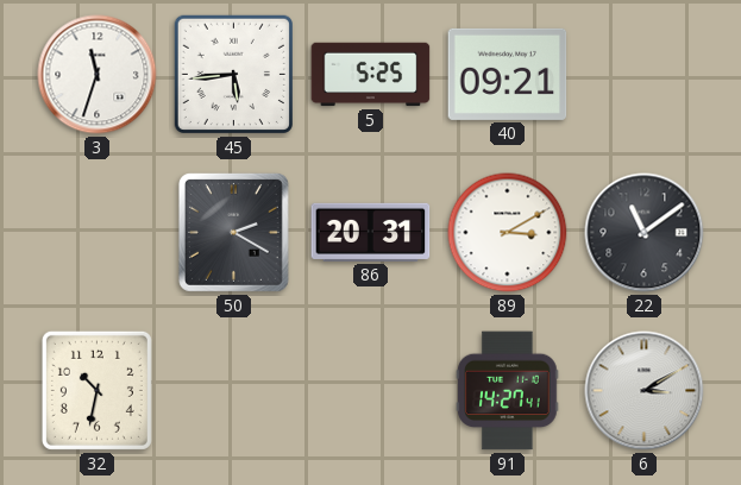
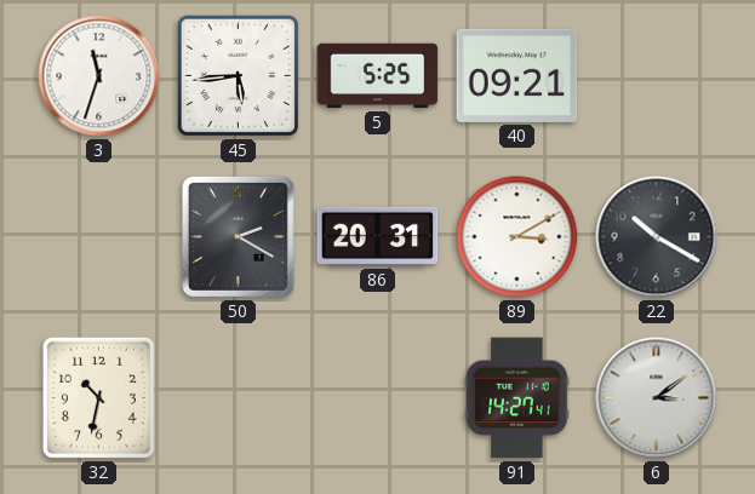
22: 11:09 -> 10:20
6: 3:10 -> 3:09
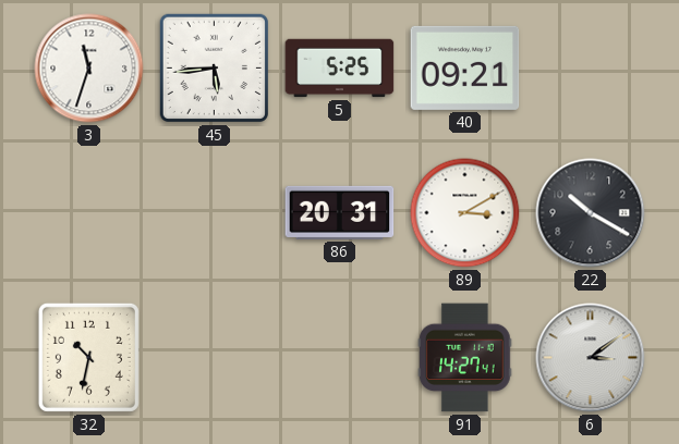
50: 2:20 -> none
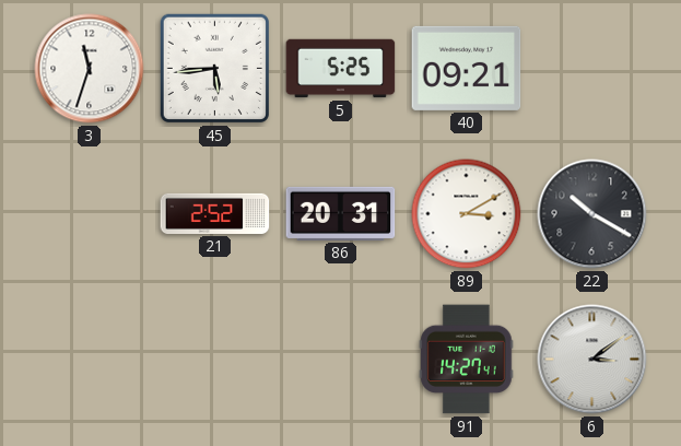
21: none -> 2:52
32: 10:32 -> none
